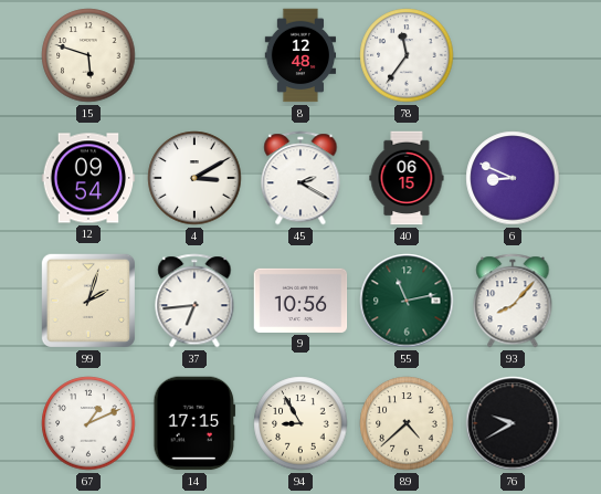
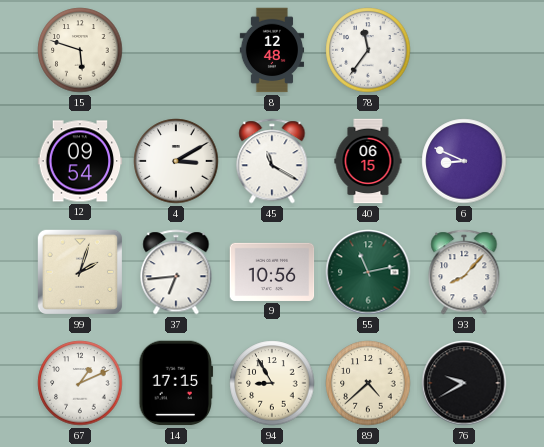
45: 2:20 -> 11:20
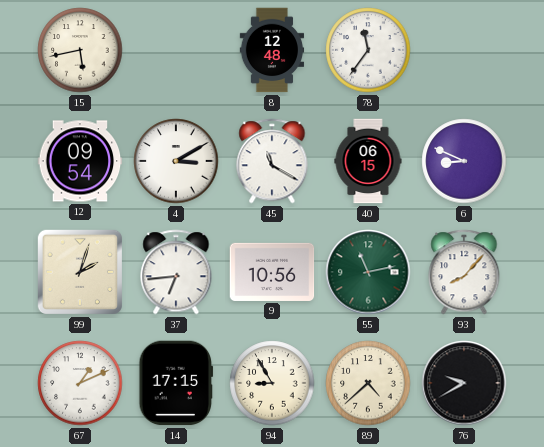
15: 5:48 -> 5:43
